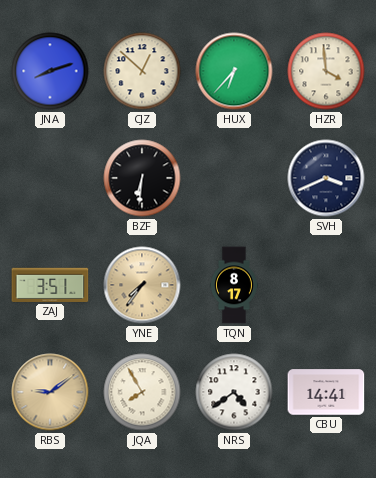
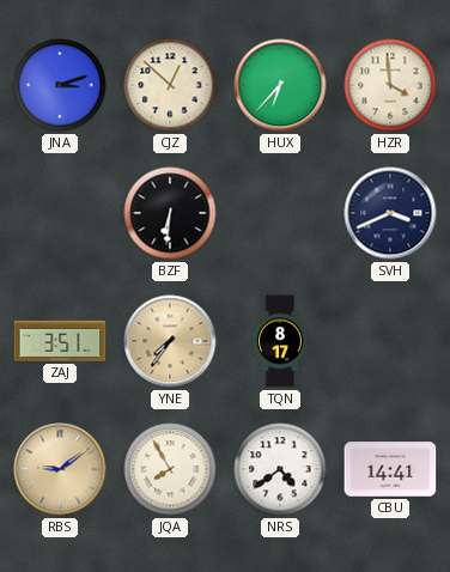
JNA: 8:12 -> 3:12
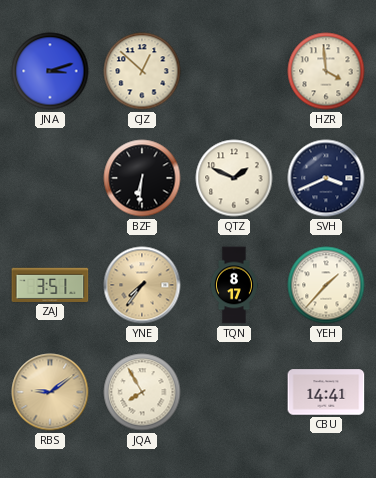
HUX: 6:37 -> none
QTZ: none -> 1:49
YEH: none -> 1:37
NRS: 4:39 -> none
